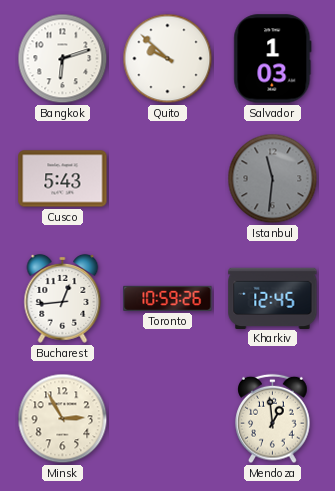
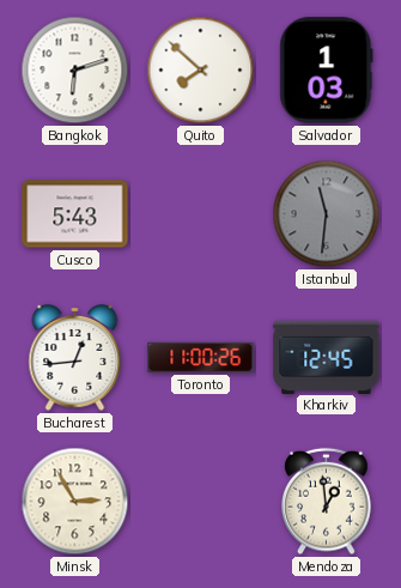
Quito: 9:52 -> 7:52
Toronto: 10:59 -> 11:00
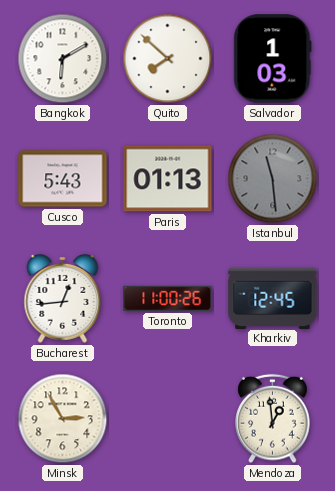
Bangkok: 6:12 -> 6:10
Paris: none -> 01:13
Istanbul: 11:31 -> 11:29
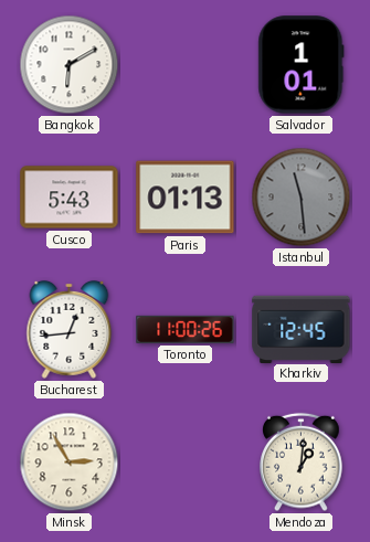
Quito: 7:52 -> none
Salvador: 1:03 -> 1:01
Mendoza: 12:59 -> 1:01
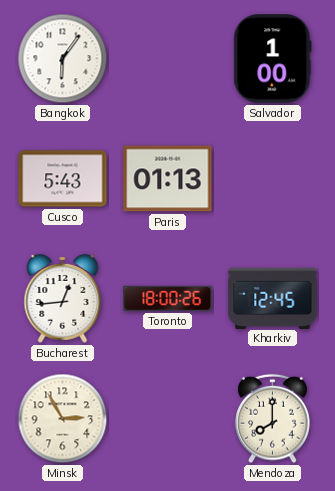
Bangkok: 6:10 -> 6:06
Salvador: 1:01 -> 1:00
Istanbul: 11:29 -> none
Toronto: 11:00 -> 18:00
Mendoza: 1:01 -> 8:00
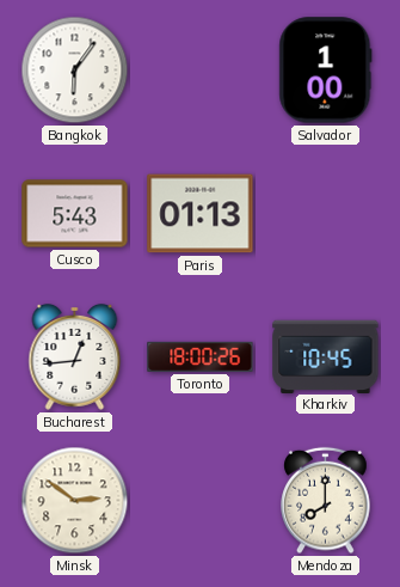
Kharkiv: 12:45 -> 10:45
Minsk: 2:55 -> 2:51
